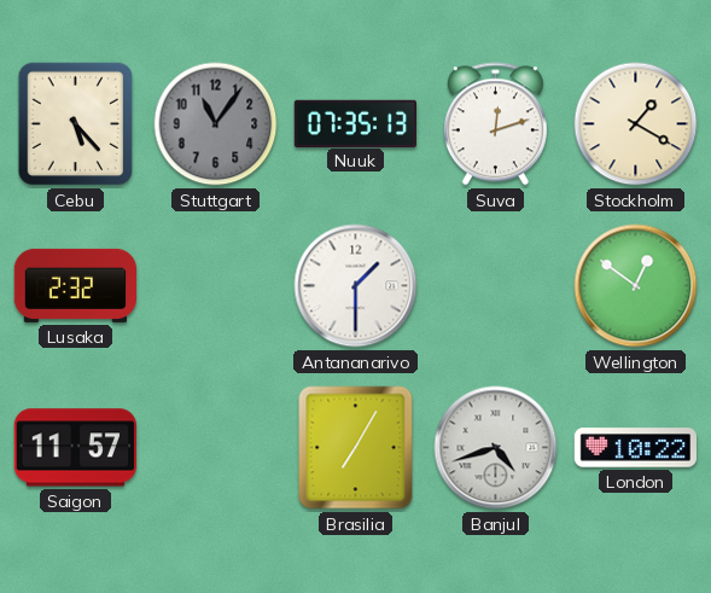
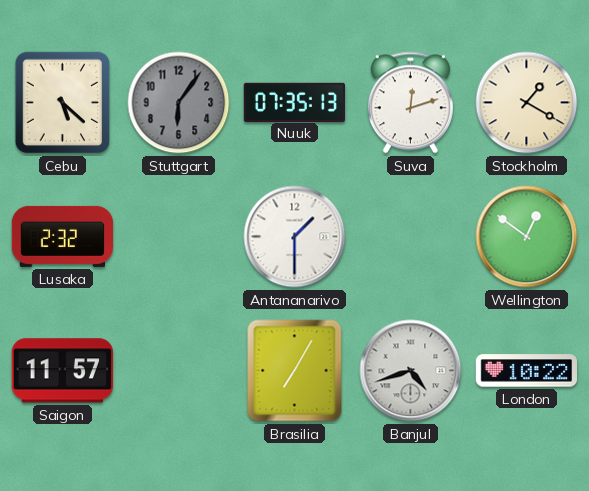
Cebu: 5:23 -> 5:22
Stuttgart: 11:06 -> 6:06
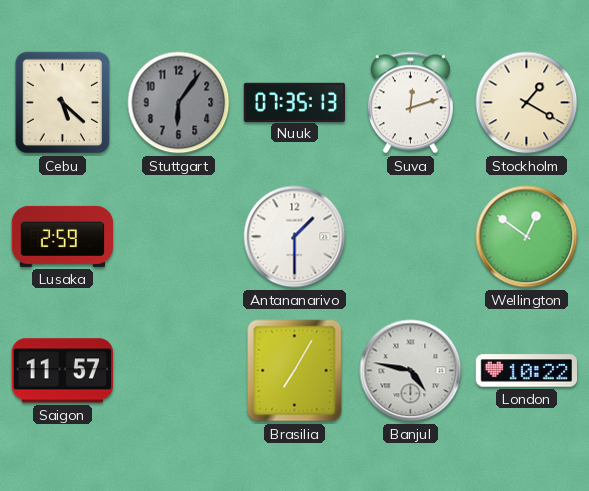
Lusaka: 2:32 -> 2:59
Banjul: 4:42 -> 4:47
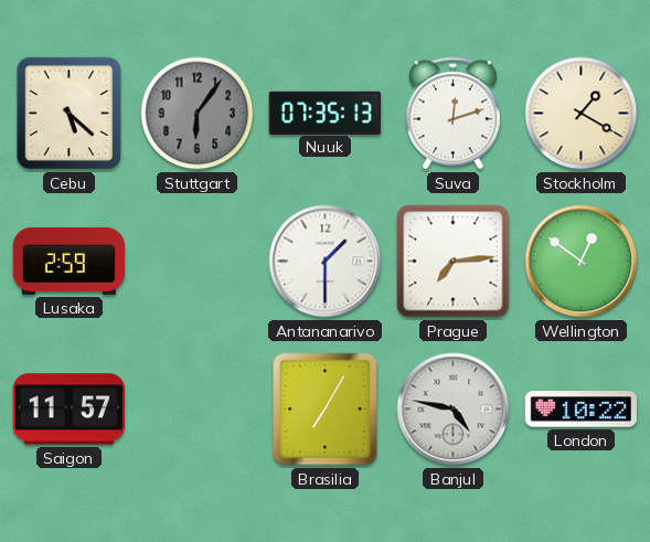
Prague: none -> 7:14
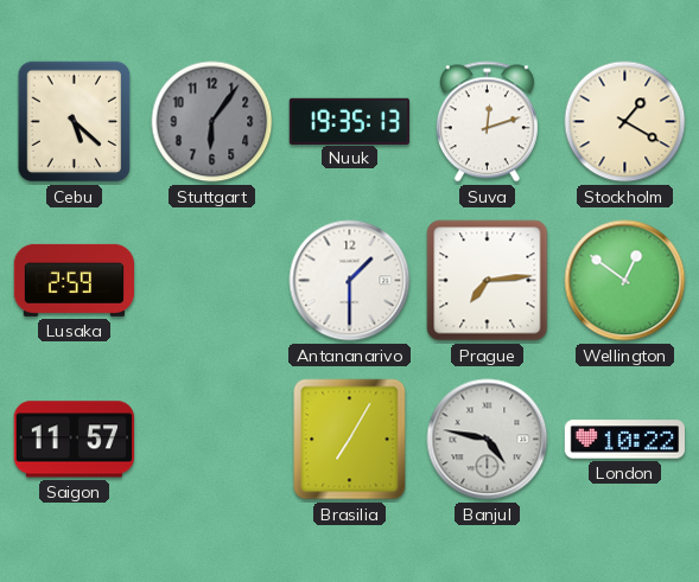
Nuuk: 07:35 -> 19:35
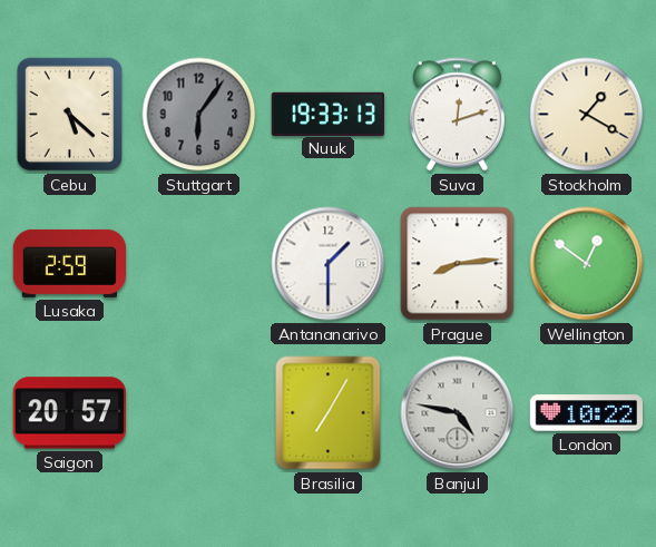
Nuuk: 19:35 -> 19:33
Prague: 7:14 -> 8:14
Saigon: 11:57 -> 20:57
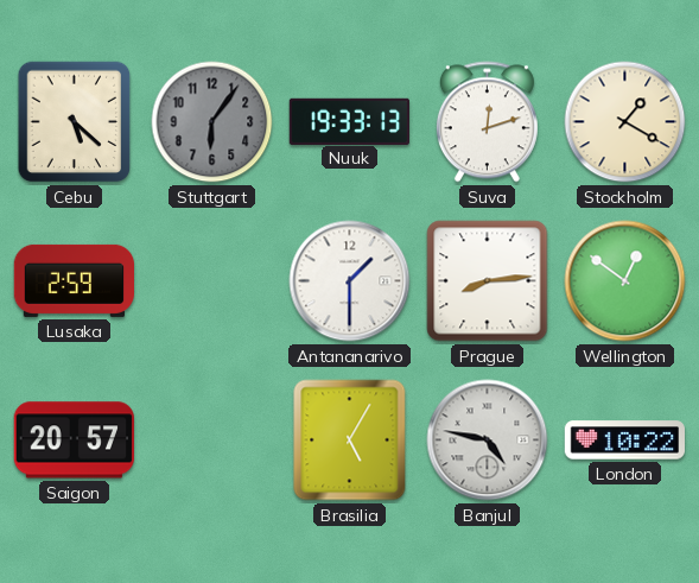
Brasilia: 7:05 -> 5:05
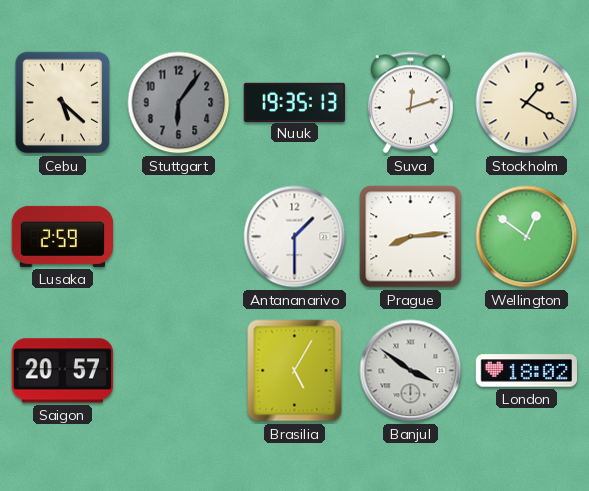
Nuuk: 19:33 -> 19:35
Banjul: 4:47 -> 3:51
London: 10:22 -> 18:02
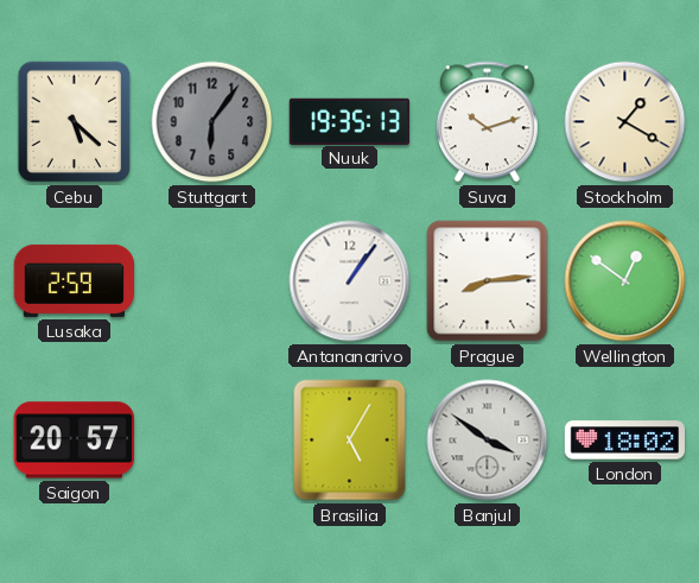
Suva: 12:12 -> 10:12
Antananarivo: 1:30 -> 1:06
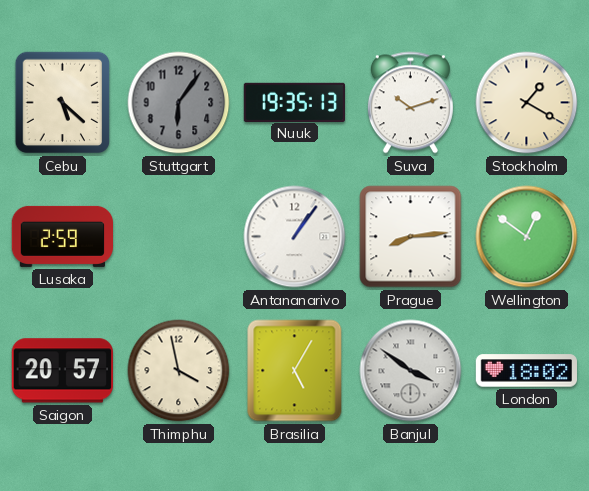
Thimphu: none -> 3:58
